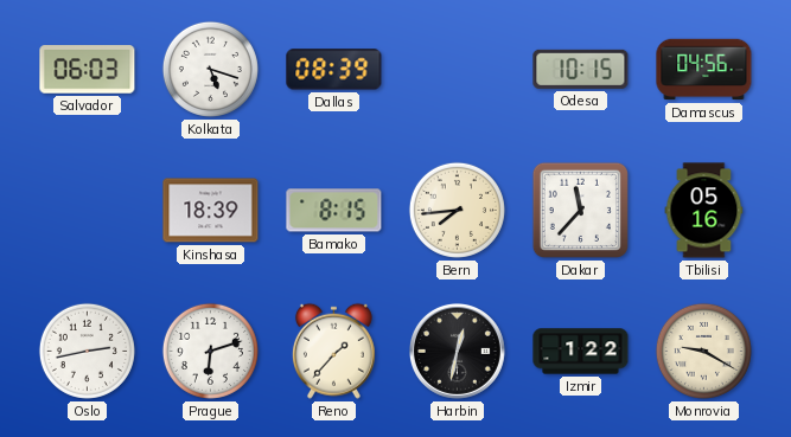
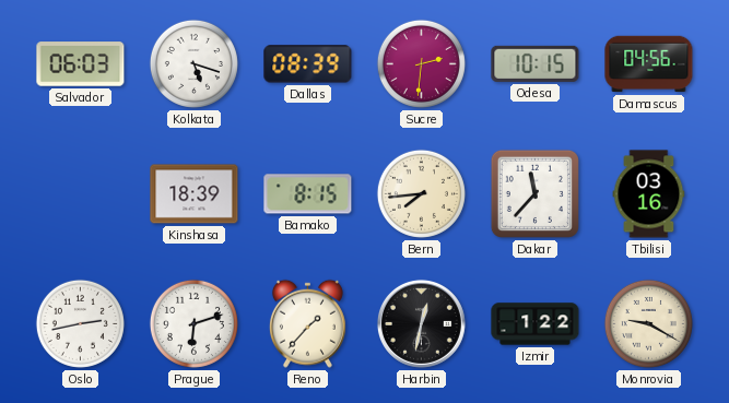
Sucre: none -> 2:31
Tbilisi: 05:16 -> 03:16
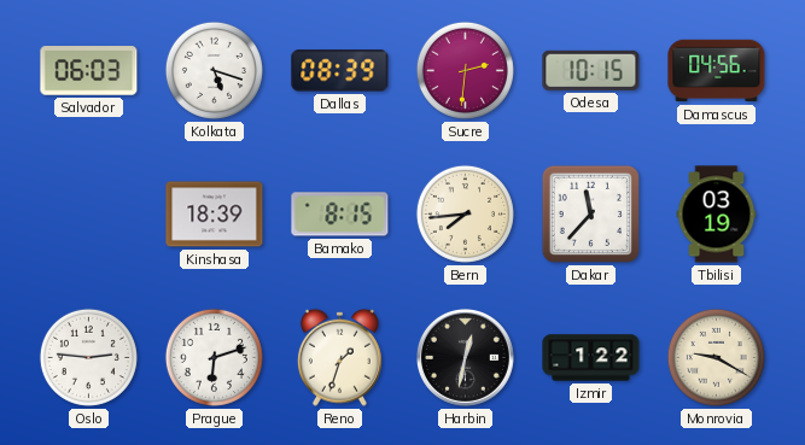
Tbilisi: 03:16 -> 03:19
Oslo: 2:43 -> 2:46
Reno: 1:37 -> 1:33
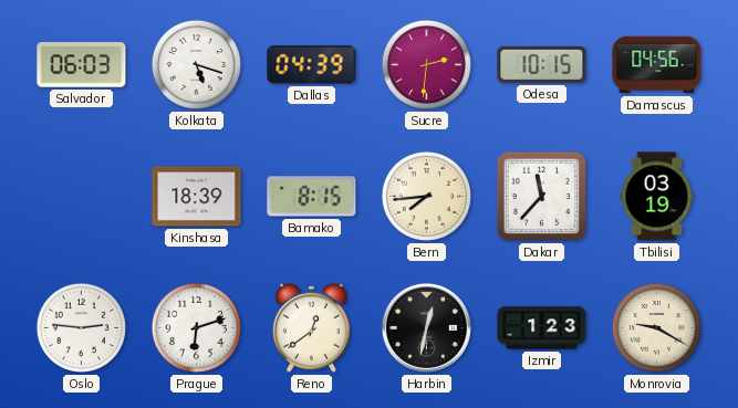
Dallas: 08:39 -> 04:39
Reno: 1:33 -> 12:39
Izmir: 1:22 -> 1:23
